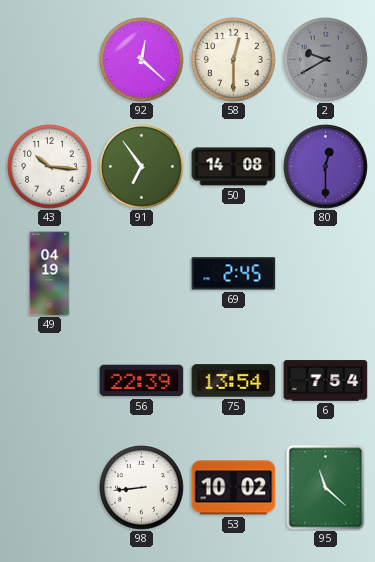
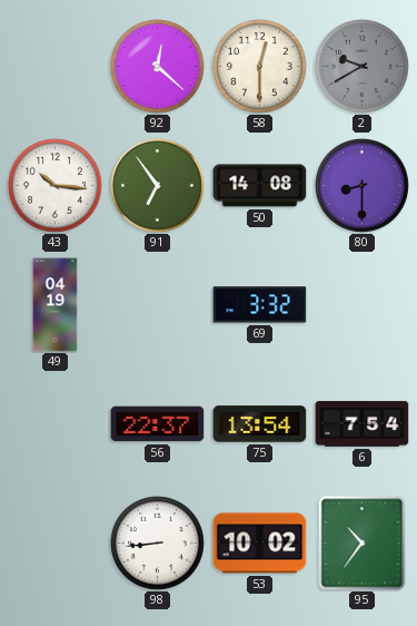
80: 12:30 -> 8:30
69: 2:45 -> 3:32
56: 22:39 -> 22:37
95: 11:22 -> 10:36
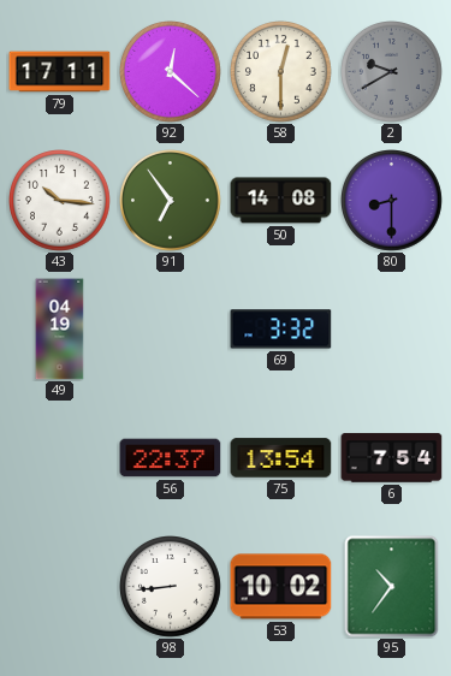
79: none -> 17:11
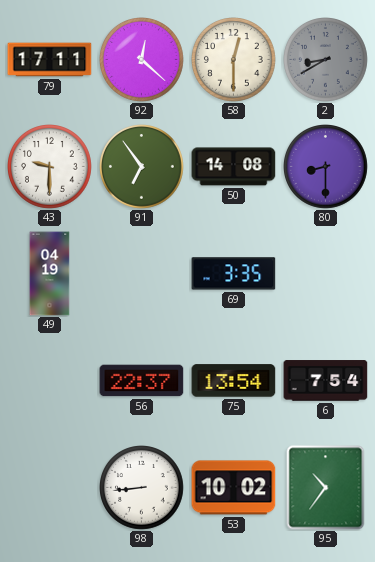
2: 9:40 -> 8:40
43: 10:16 -> 9:30
69: 3:32 -> 3:35
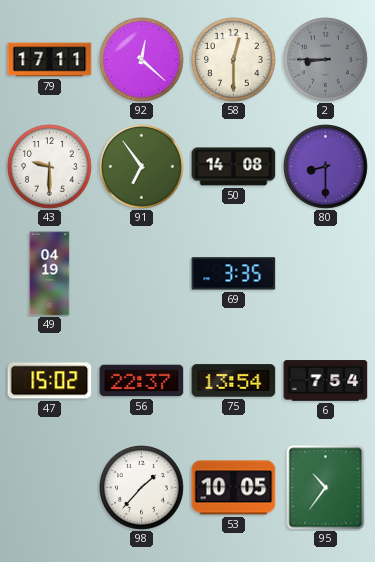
2: 8:40 -> 8:45
47: none -> 15:02
98: 8:44 -> 1:37
53: 10:02 -> 10:05
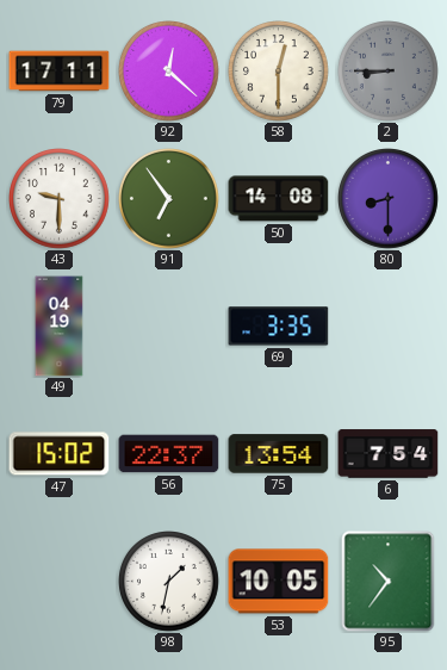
98: 1:37 -> 1:32
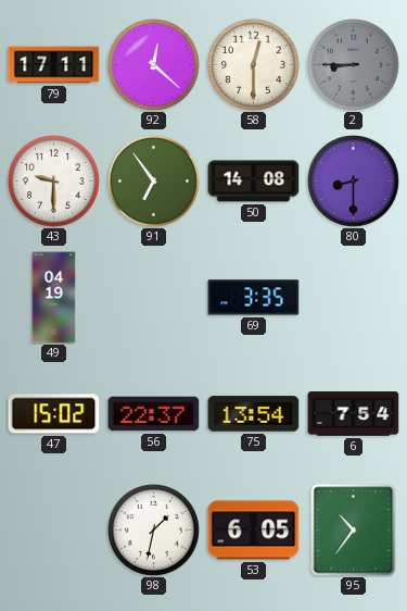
53: 10:05 -> 6:05
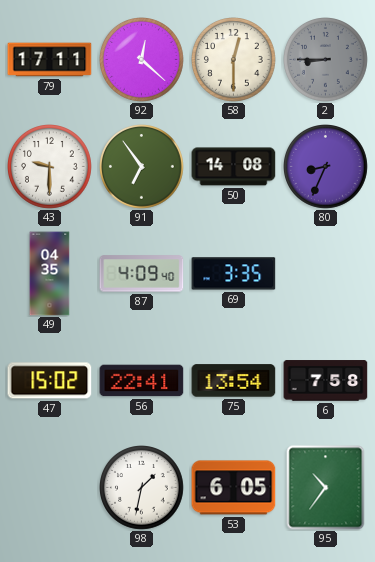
80: 8:30 -> 8:34
49: 04:19 -> 04:35
87: none -> 4:09
56: 22:37 -> 22:41
6: 7:54 -> 7:58
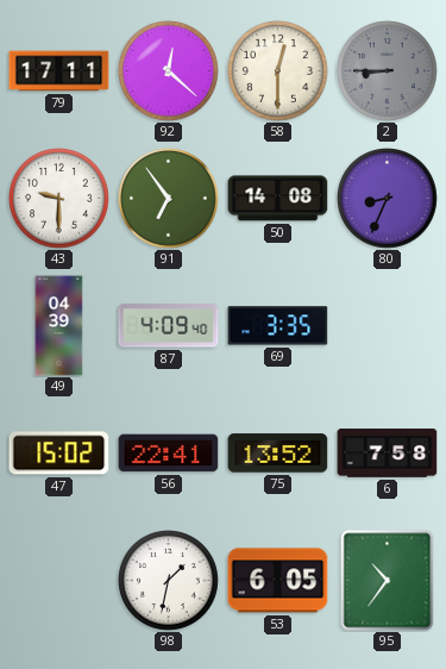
49: 04:35 -> 04:39
75: 13:54 -> 13:52
